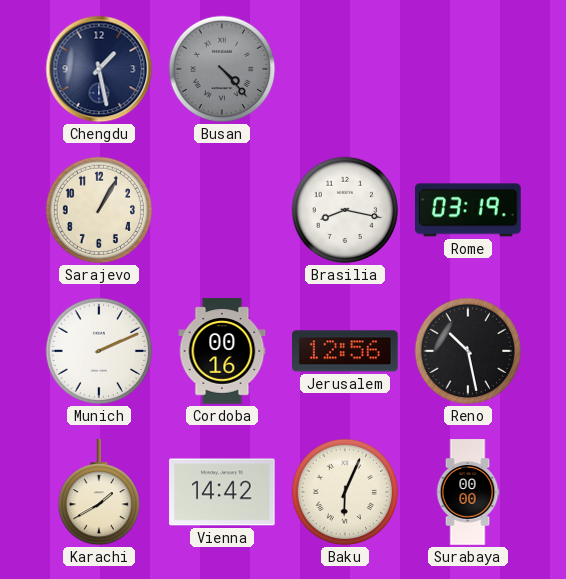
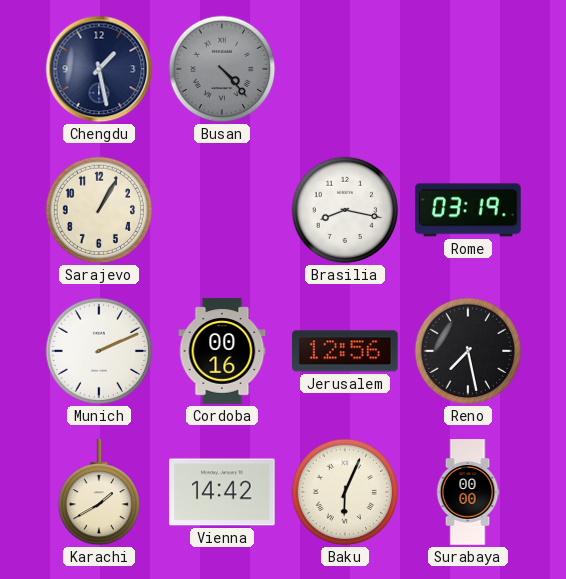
Reno: 10:28 -> 7:28
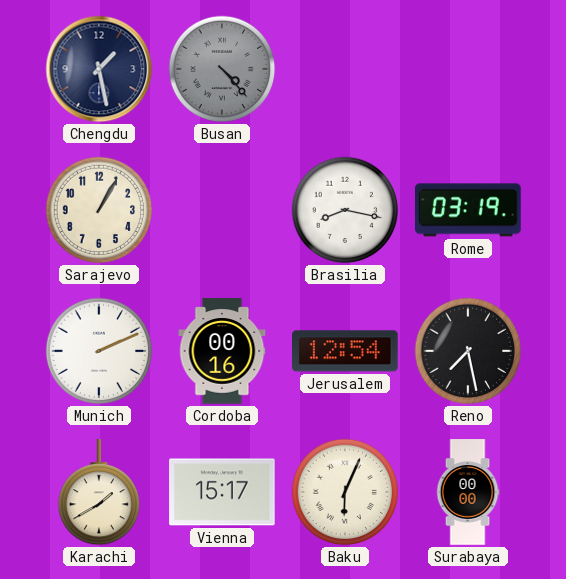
Jerusalem: 12:56 -> 12:54
Vienna: 14:42 -> 15:17
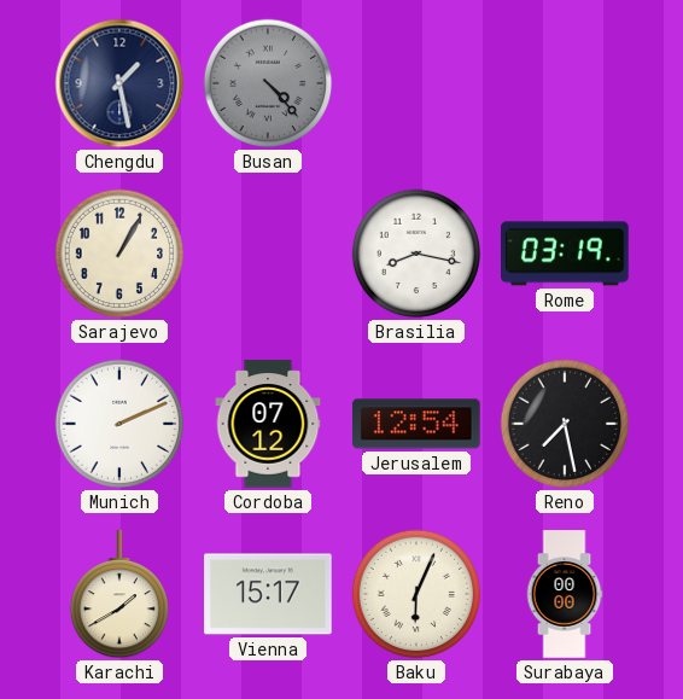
Cordoba: 00:16 -> 07:12
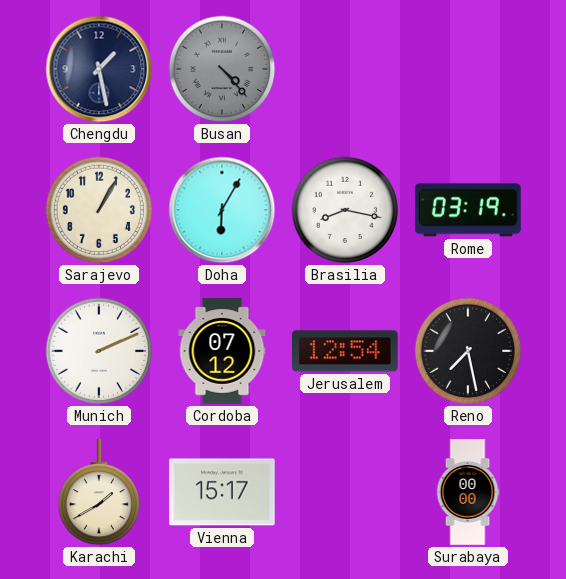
Doha: none -> 6:05
Baku: 6:04 -> none
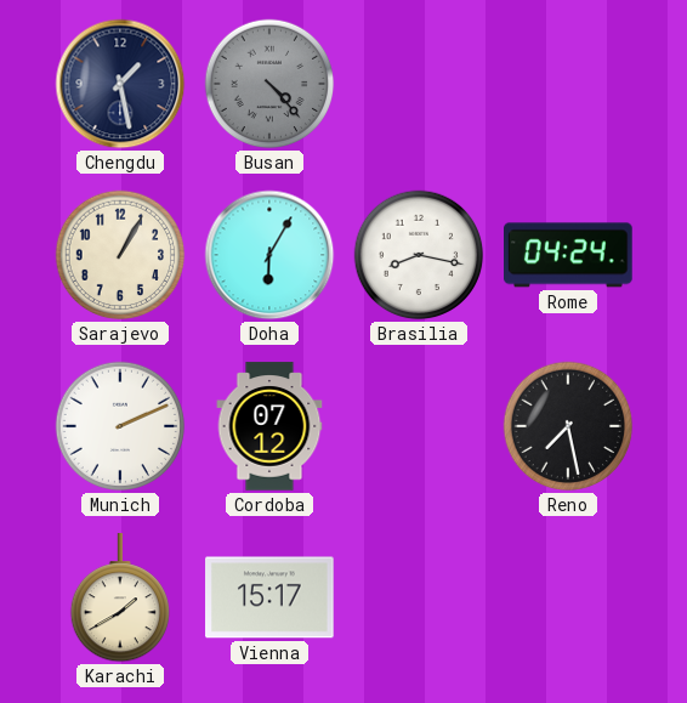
Rome: 03:19 -> 04:24
Jerusalem: 12:54 -> none
Surabaya: 00:00 -> none
